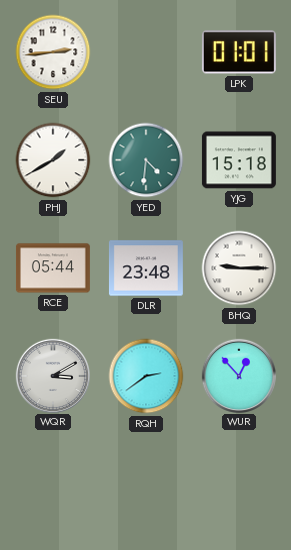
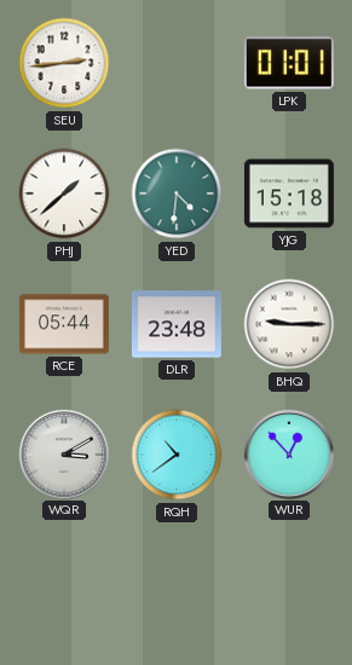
PHJ: 1:40 -> 1:38
RQH: 2:39 -> 10:39
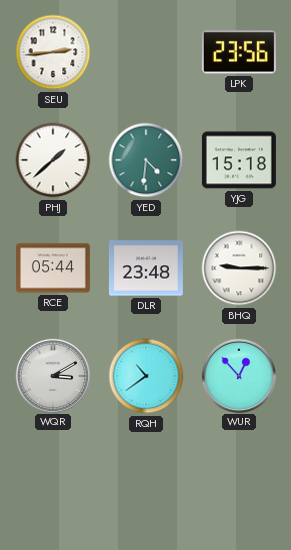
LPK: 01:01 -> 23:56
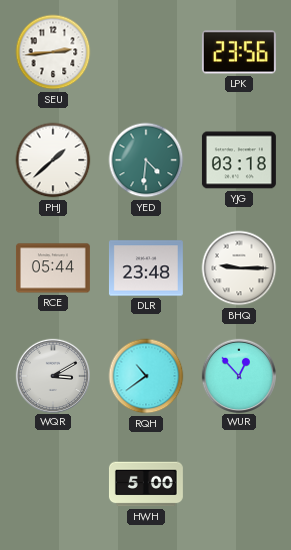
YJG: 15:18 -> 03:18
HWH: none -> 5:00
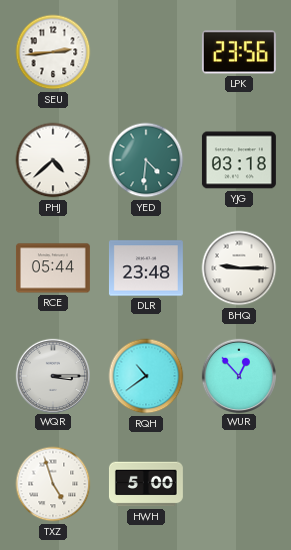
PHJ: 1:38 -> 4:38
WQR: 3:10 -> 3:15
TXZ: none -> 4:57
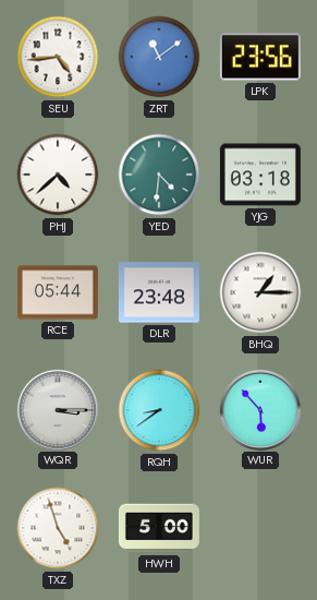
SEU: 2:44 -> 4:44
ZRT: none -> 11:09
BHQ: 9:15 -> 1:15
RQH: 10:39 -> 8:39
WUR: 12:53 -> 5:53
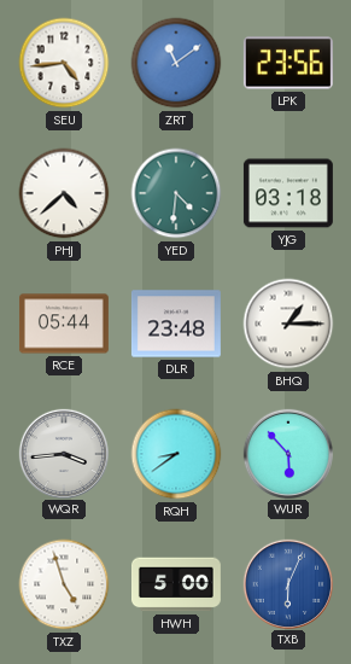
WQR: 3:15 -> 3:44
TXB: none -> 6:04
